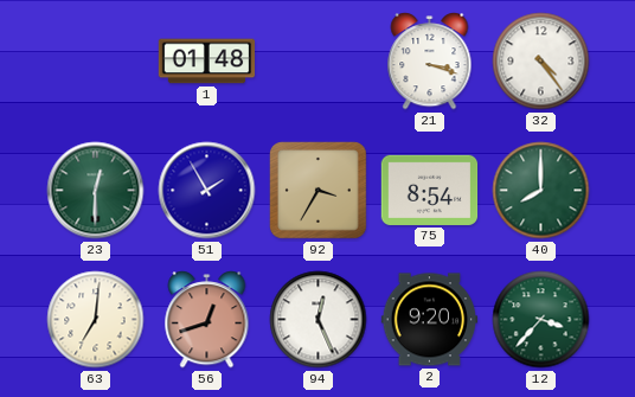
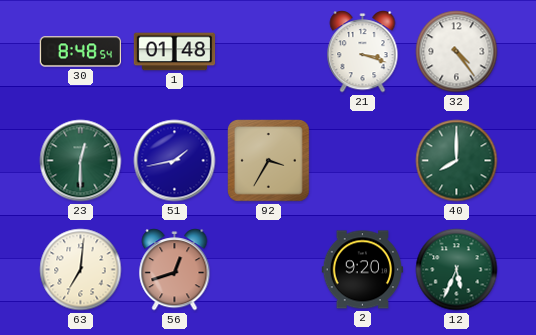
30: none -> 8:48
51: 1:55 -> 1:43
75: 8:54 -> none
94: 12:26 -> none
12: 3:37 -> 5:34
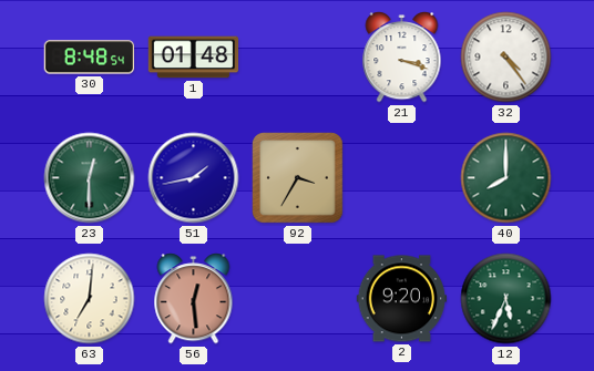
56: 12:42 -> 12:29
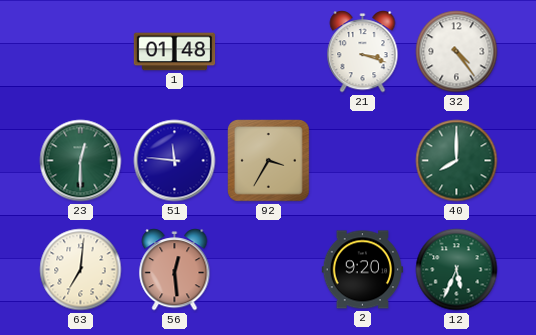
30: 8:48 -> none
51: 1:43 -> 11:46
